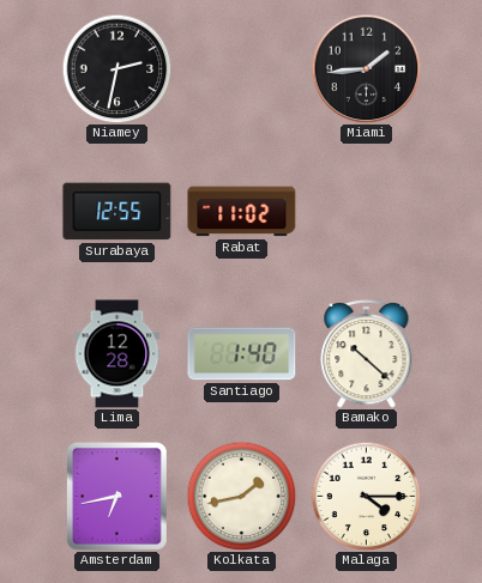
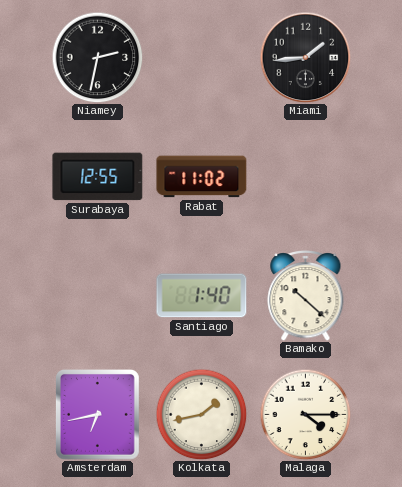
Lima: 12:28 -> none
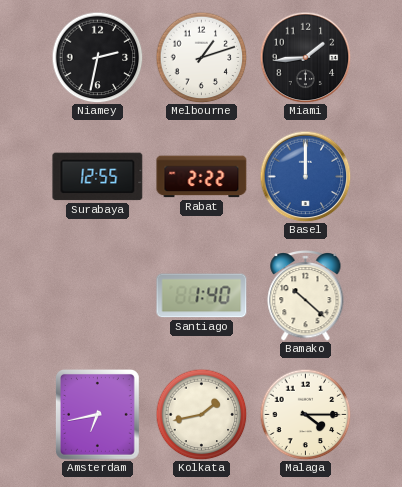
Melbourne: none -> 1:12
Rabat: 11:02 -> 2:22
Basel: none -> 12:00
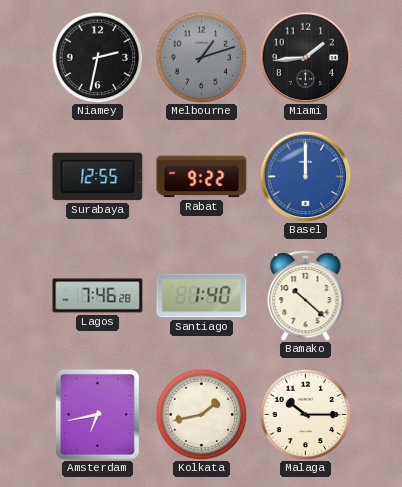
Melbourne dial: white -> grey
Rabat: 2:22 -> 9:22
Lagos: none -> 7:46
Malaga: 4:15 -> 10:15
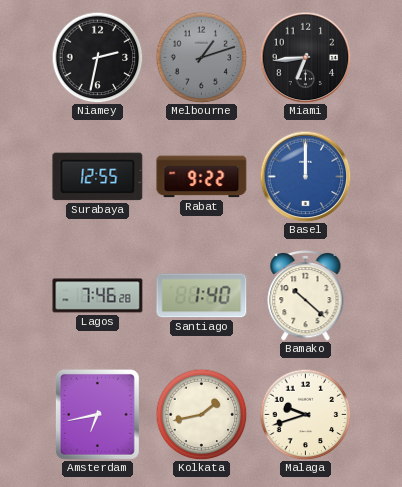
Miami: 1:44 -> 6:44
Malaga: 10:15 -> 9:42
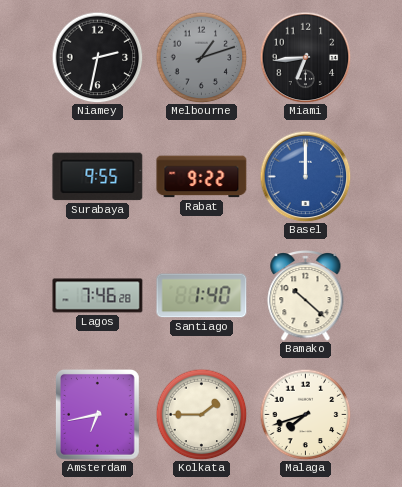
Surabaya: 12:55 -> 9:55
Kolkata: 1:43 -> 1:45
Malaga: 9:42 -> 7:42
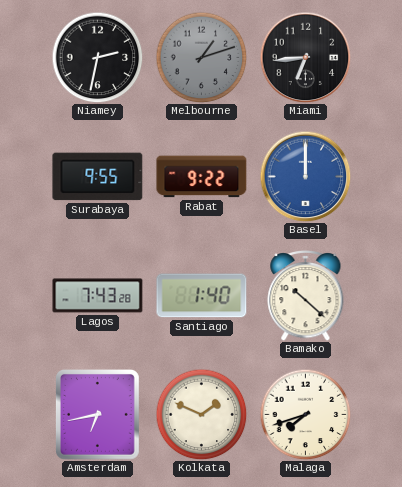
Lagos: 7:46 -> 7:43
Kolkata: 1:45 -> 1:49
